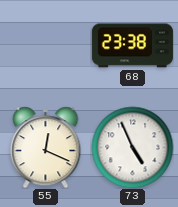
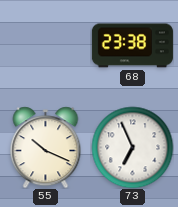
55: 12:19 -> 10:19
73: 4:56 -> 6:56
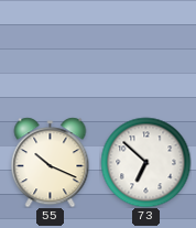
68: 23:38 -> none
73: 6:56 -> 6:52
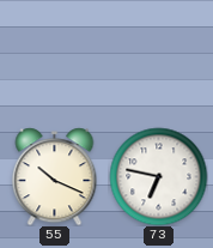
73: 6:52 -> 6:47
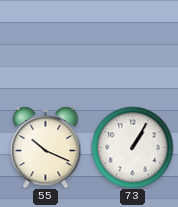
73: 6:47 -> 1:05
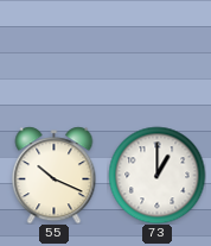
73: 1:05 -> 1:00
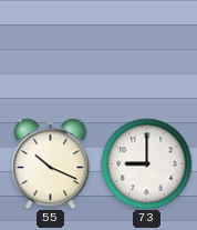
73: 1:00 -> 9:00
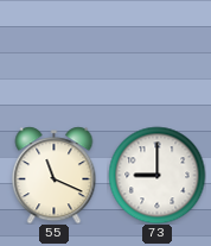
55: 10:19 -> 11:19
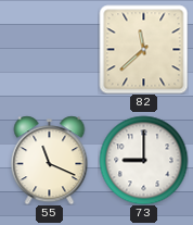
82: none -> 11:38
